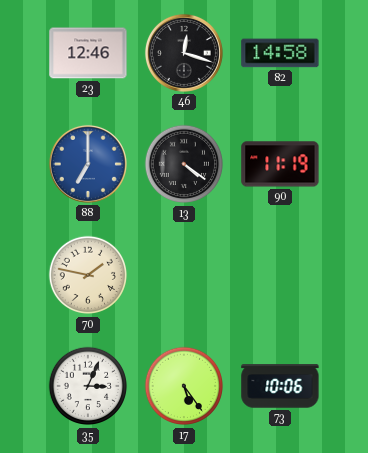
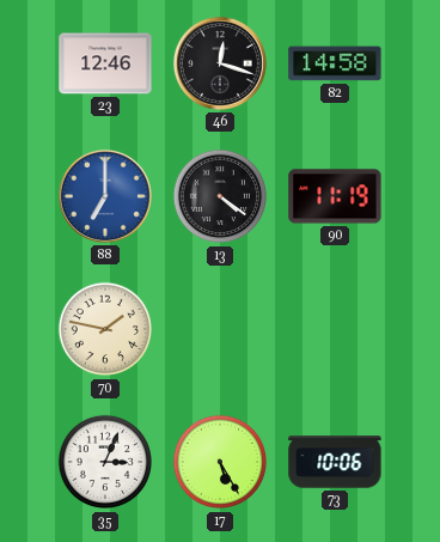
17: 5:24 -> 5:25
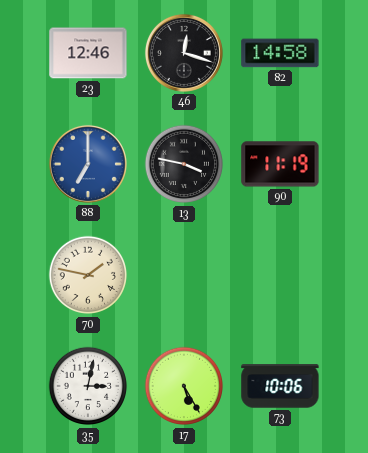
13: 4:21 -> 3:47
35: 3:04 -> 3:02
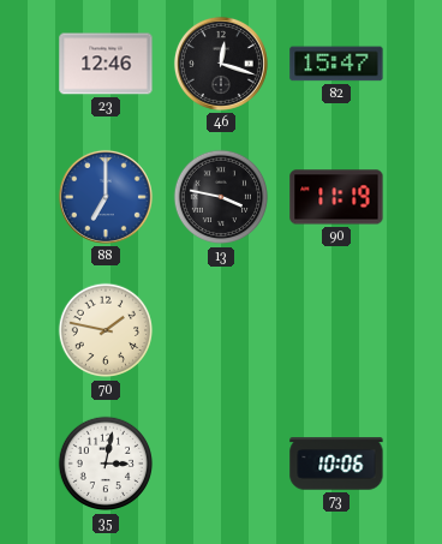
82: 14:58 -> 15:47
17: 5:25 -> none
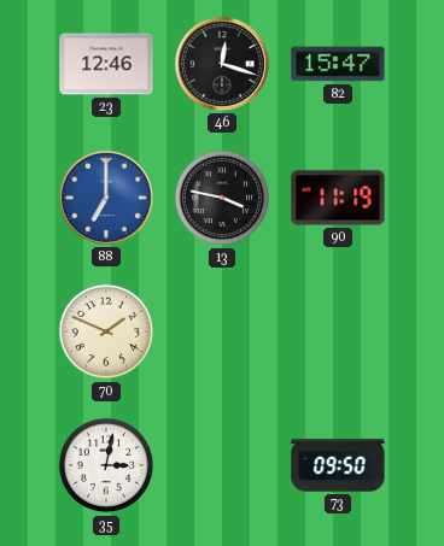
70: 1:47 -> 1:49
73: 10:06 -> 09:50
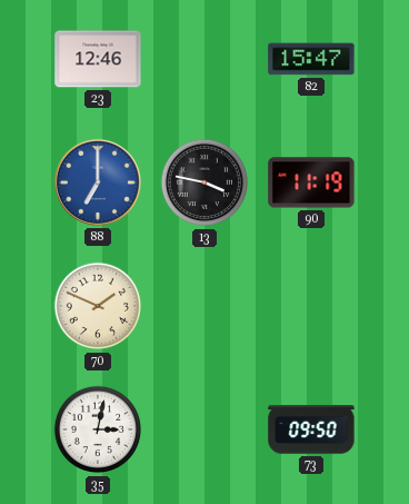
46: 12:18 -> none
